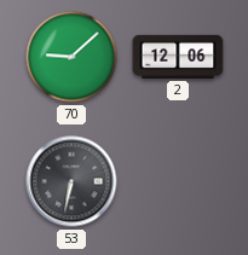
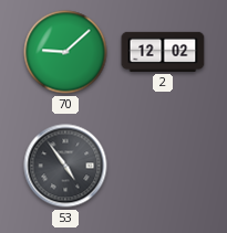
2: 12:06 -> 12:02
53: 6:32 -> 4:54
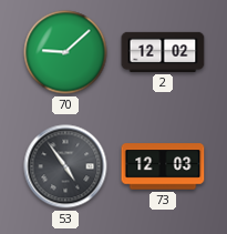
73: none -> 12:03
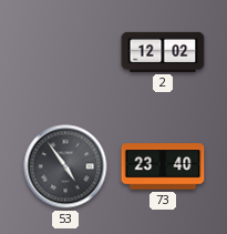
70: 9:08 -> none
73: 12:03 -> 23:40
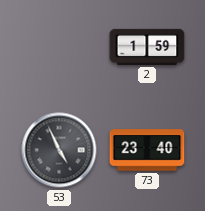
2: 12:02 -> 1:59
53: 4:54 -> 4:56
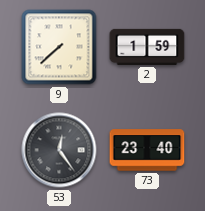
9: none -> 7:38
53: 4:56 -> 12:24
